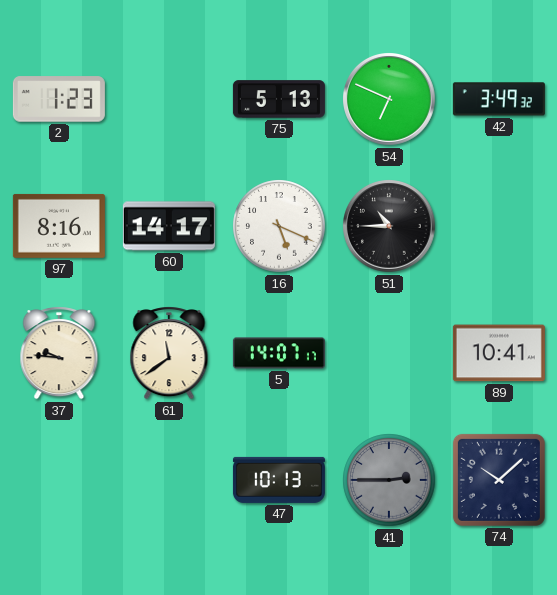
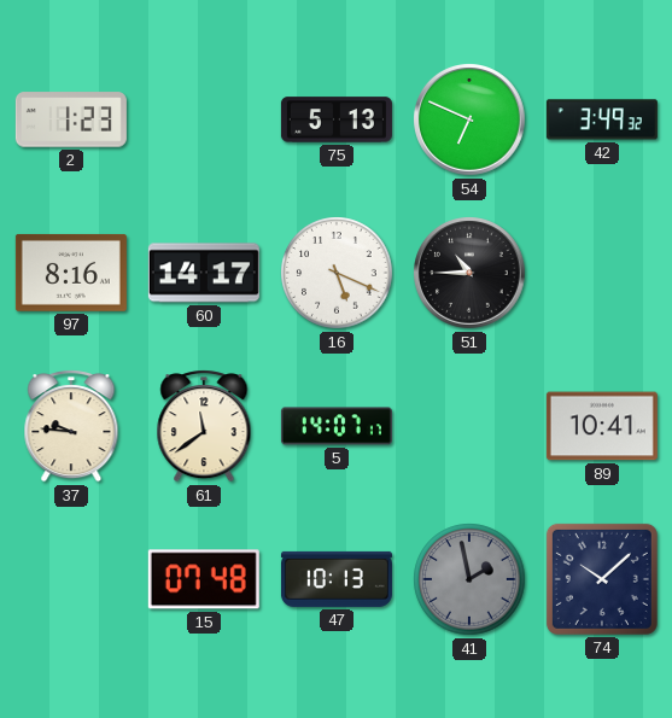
15: none -> 07:48
41: 2:45 -> 1:58
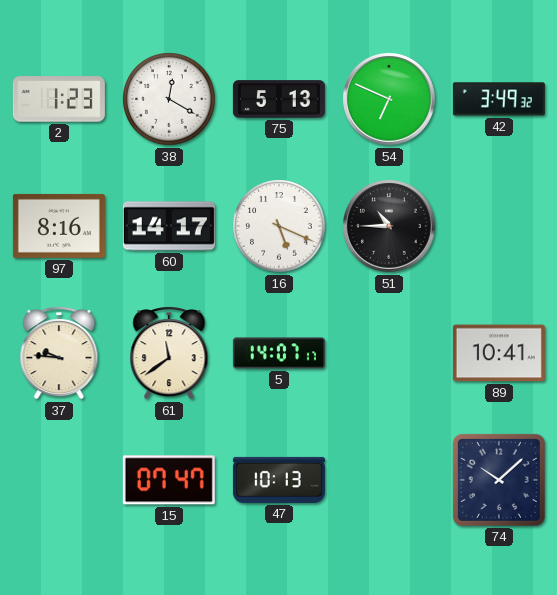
38: none -> 12:20
15: 07:48 -> 07:47
41: 1:58 -> none
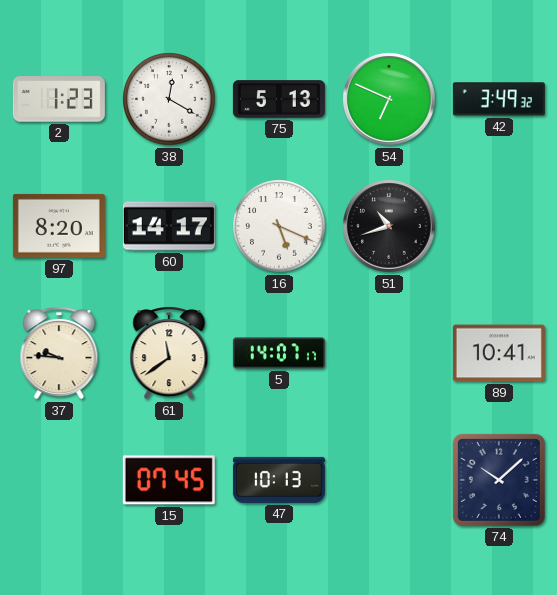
97: 8:16 -> 8:20
51: 10:45 -> 10:42
15: 07:47 -> 07:45
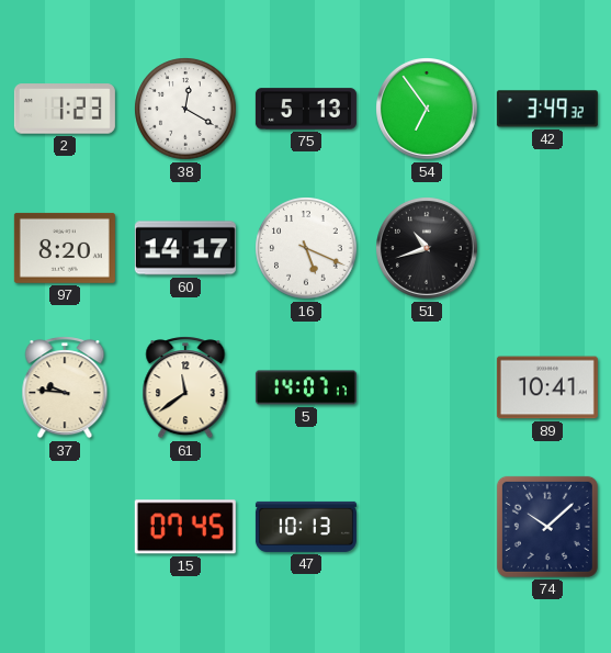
54: 6:49 -> 6:54
